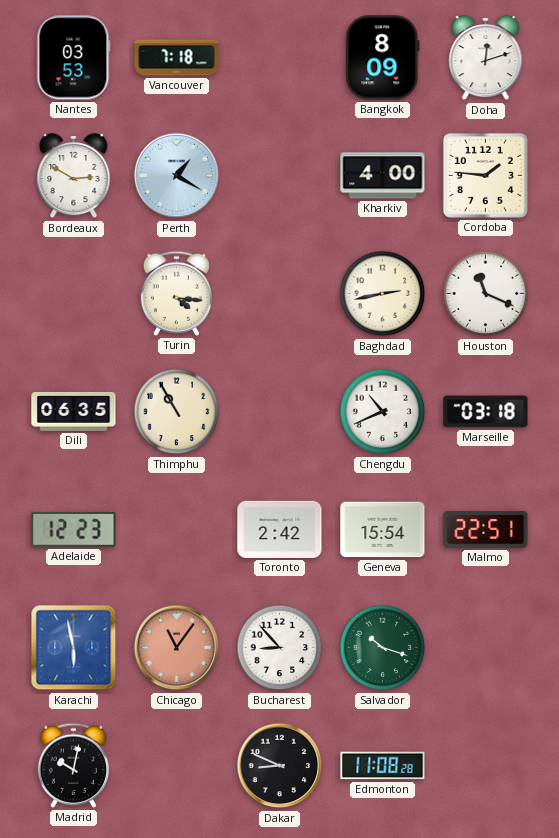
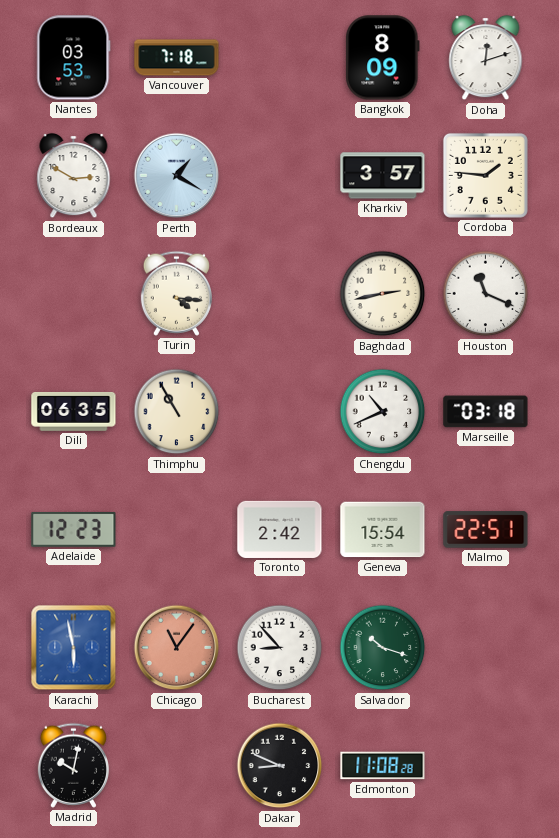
Kharkiv: 4:00 -> 3:57
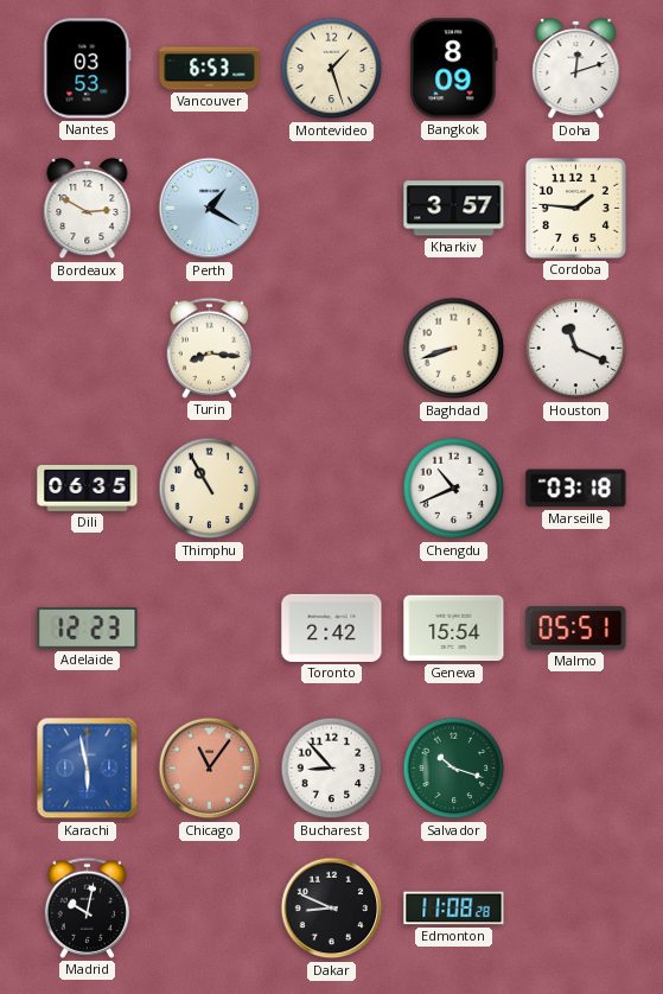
Vancouver: 7:18 -> 6:53
Montevideo: none -> 1:27
Turin: 4:16 -> 8:16
Baghdad: 2:43 -> 8:42
Malmo: 22:51 -> 05:51
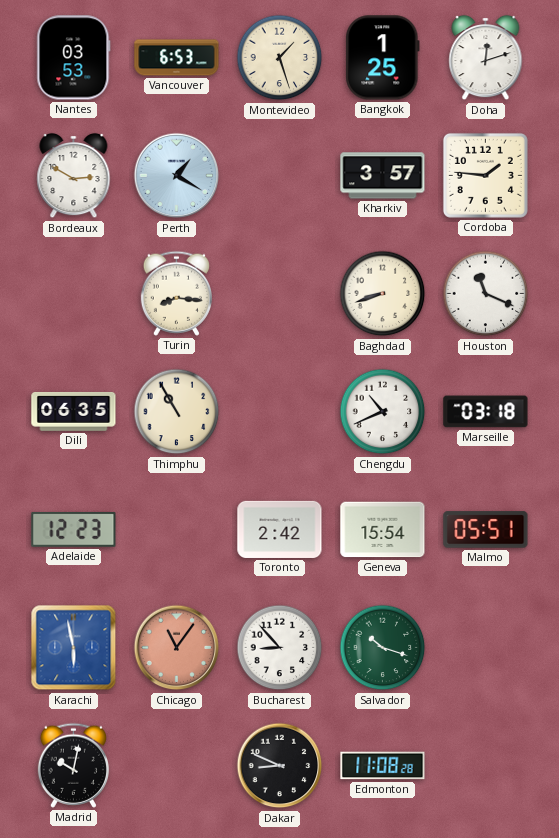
Bangkok: 8:09 -> 1:25
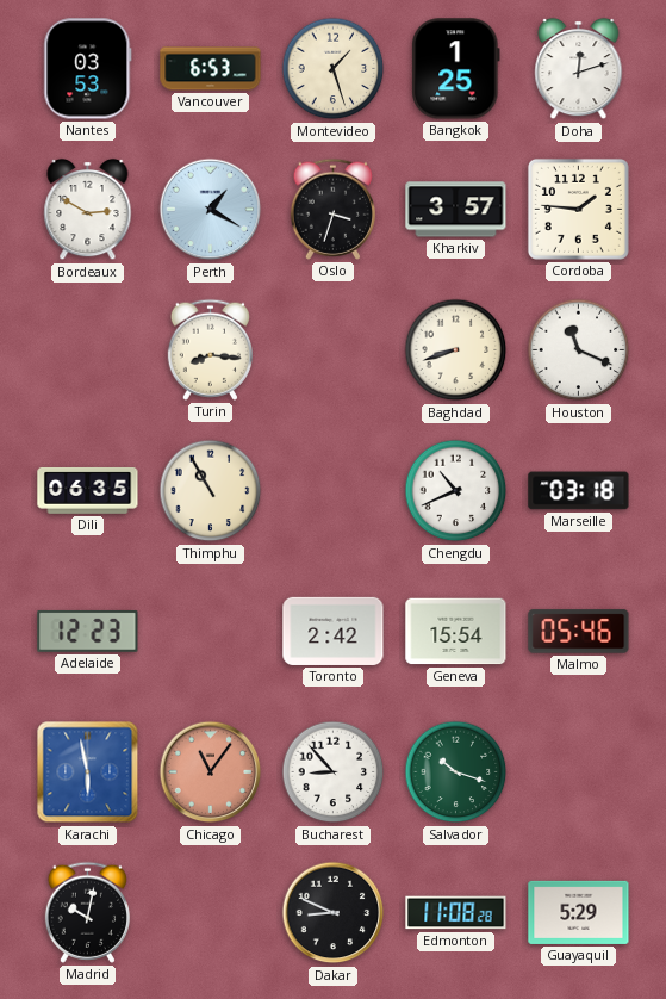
Oslo: none -> 3:33
Malmo: 05:51 -> 05:46
Guayaquil: none -> 5:29
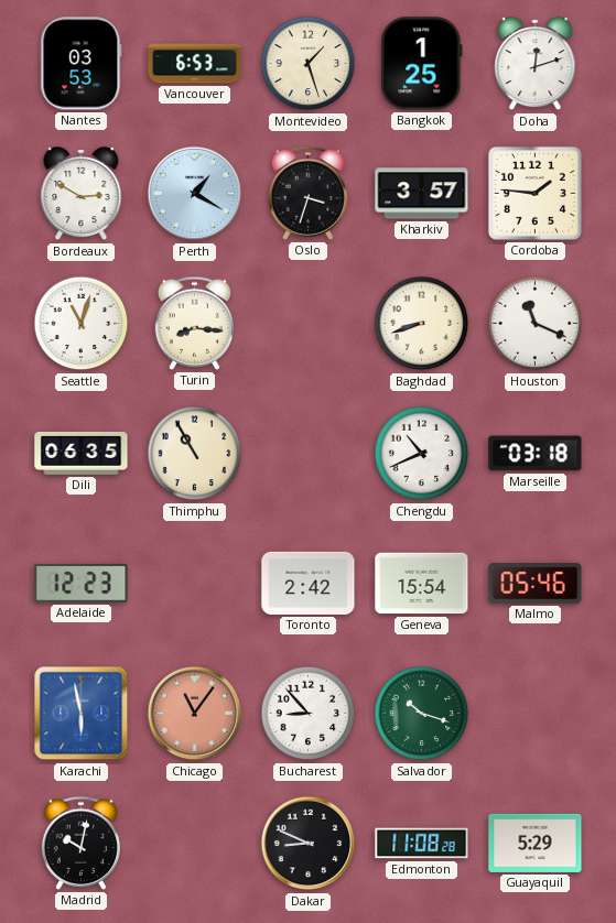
Seattle: none -> 11:03
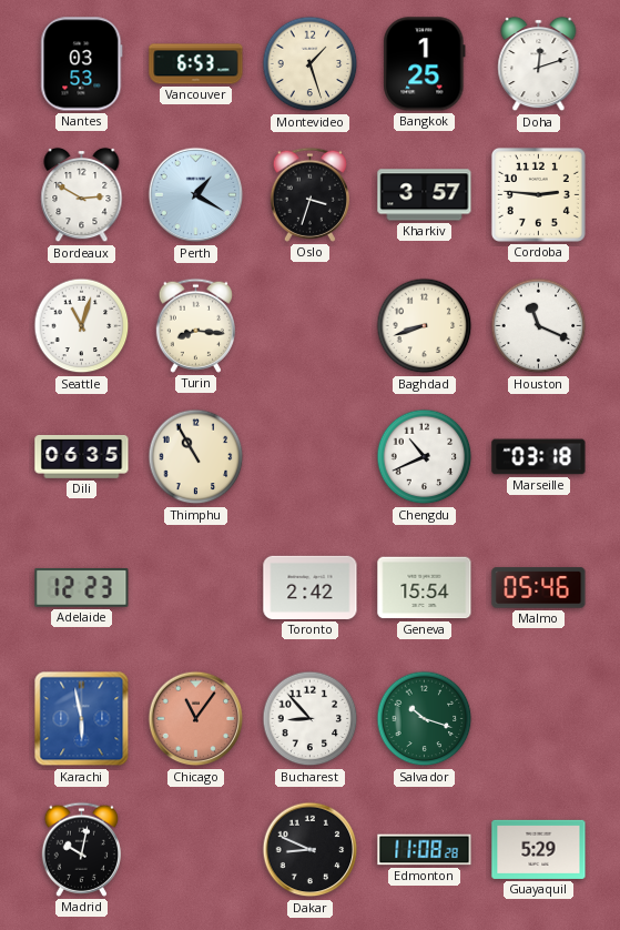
Cordoba: 1:46 -> 2:46
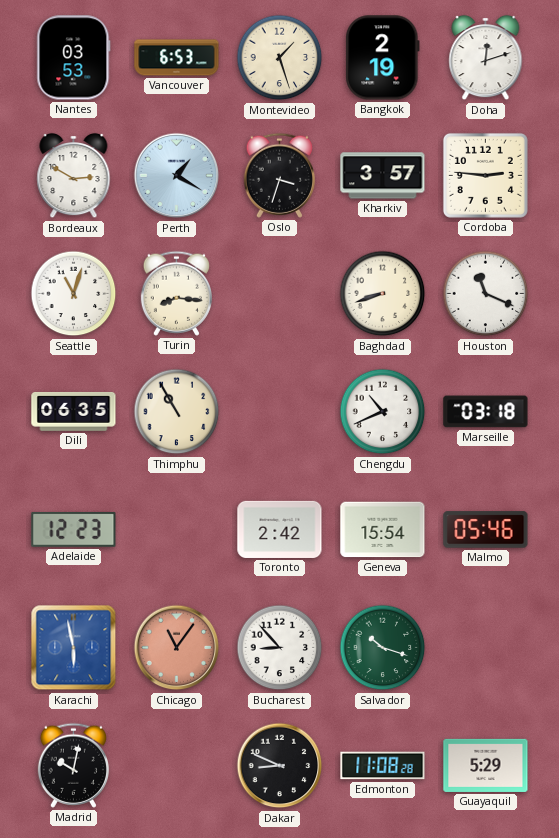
Bangkok: 1:25 -> 2:19
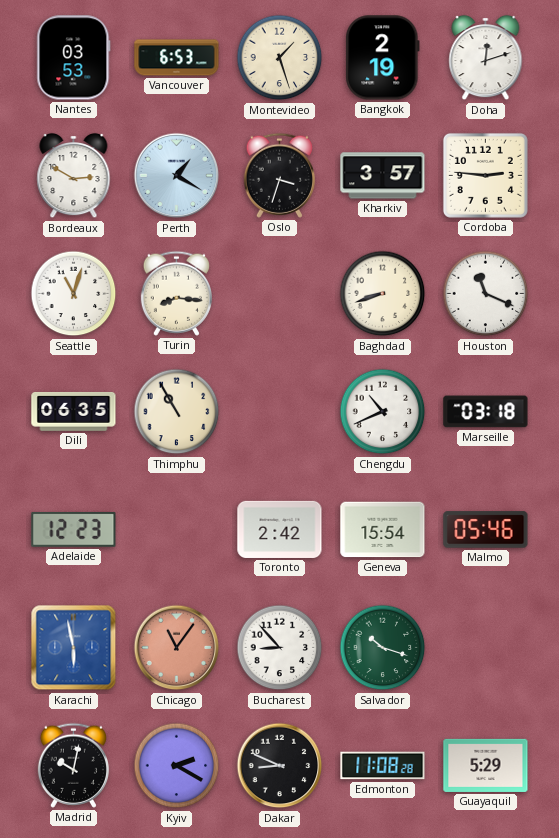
Kyiv: none -> 2:20
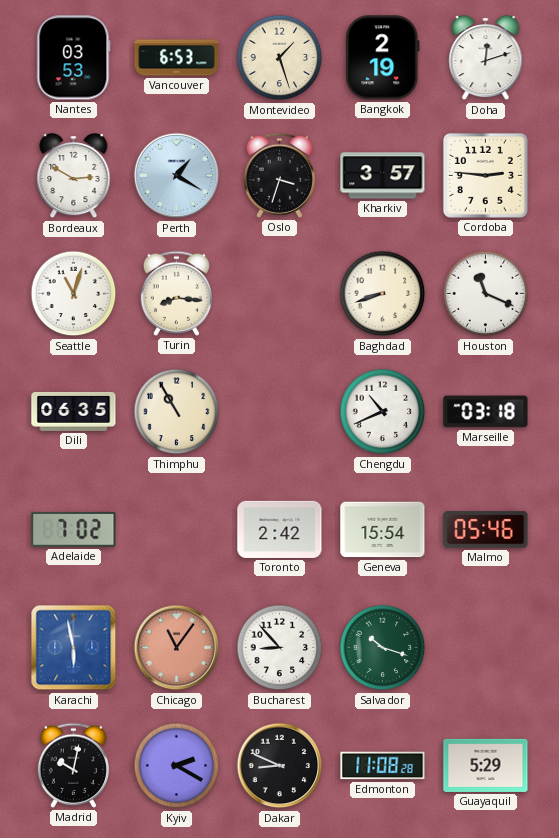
Adelaide: 12:23 -> 7:02
